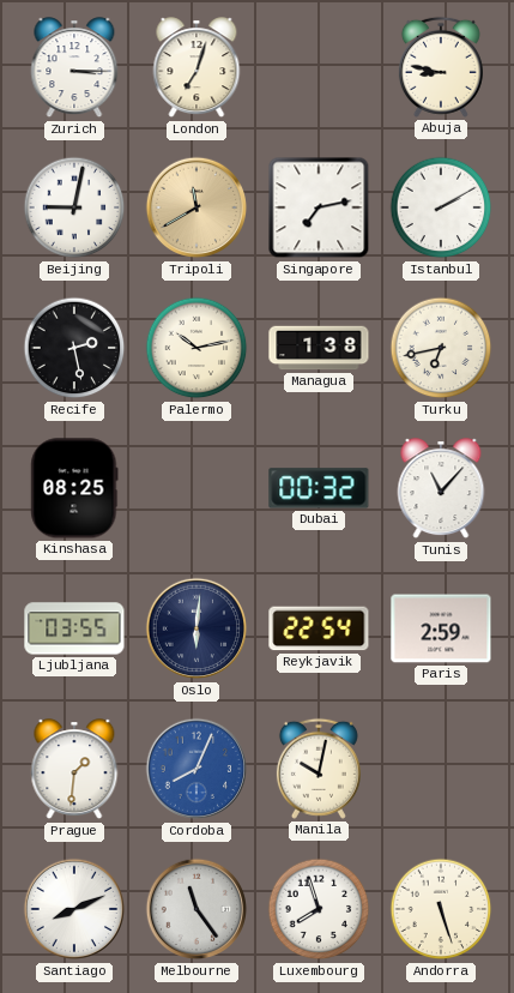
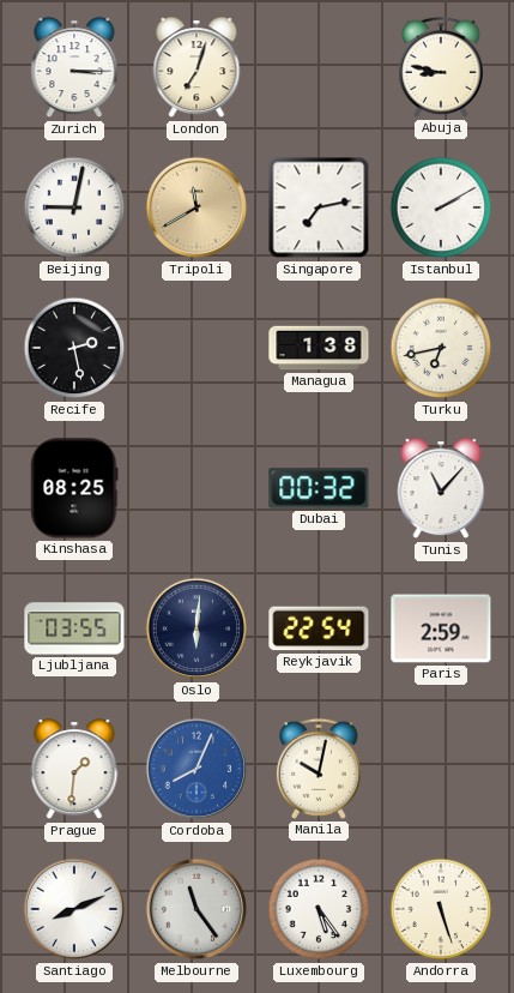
Palermo: 10:13 -> none
Luxembourg: 7:57 -> 5:24
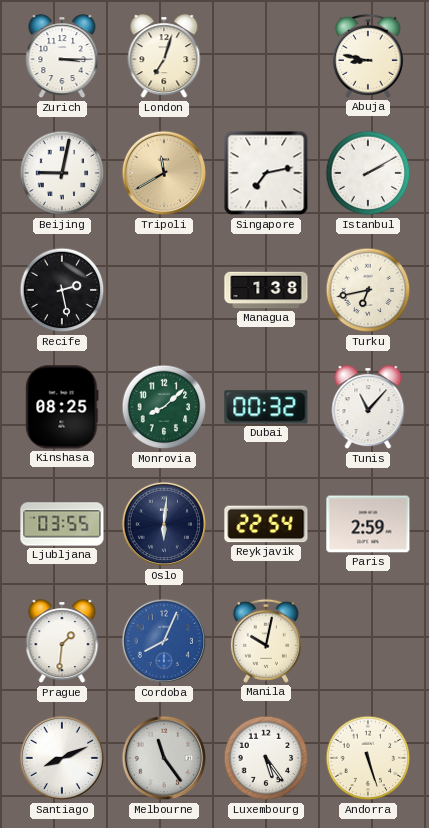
Monrovia: none -> 8:08
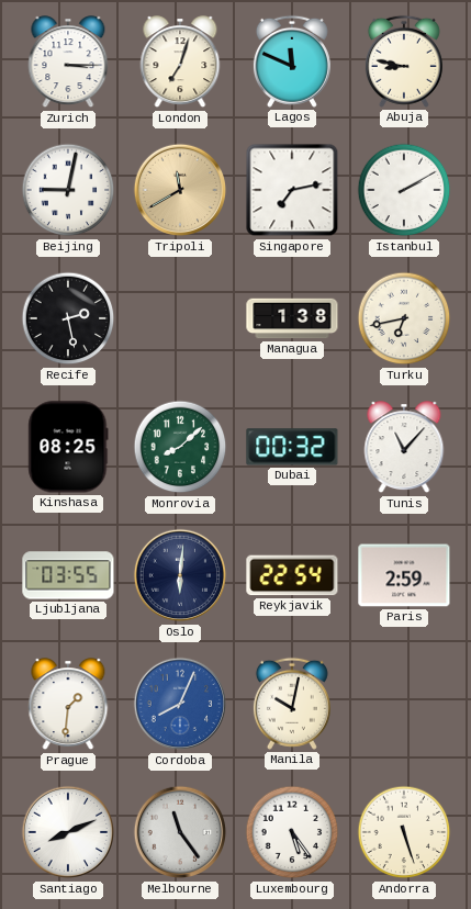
Lagos: none -> 11:49
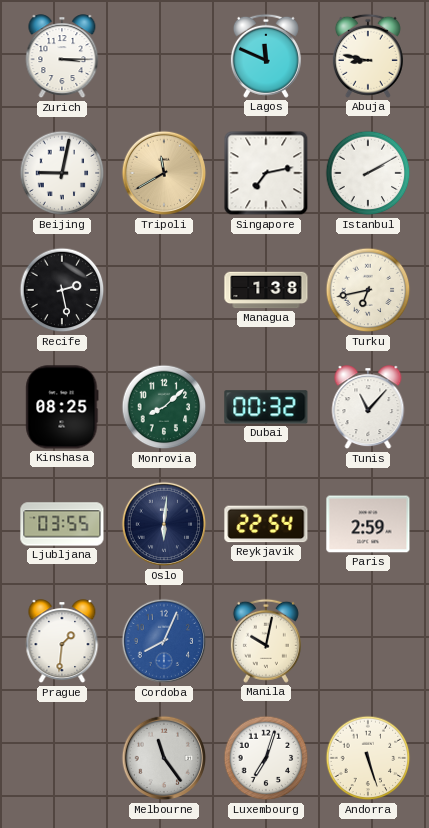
London: 7:03 -> none
Santiago: 8:11 -> none
Luxembourg: 5:24 -> 7:03
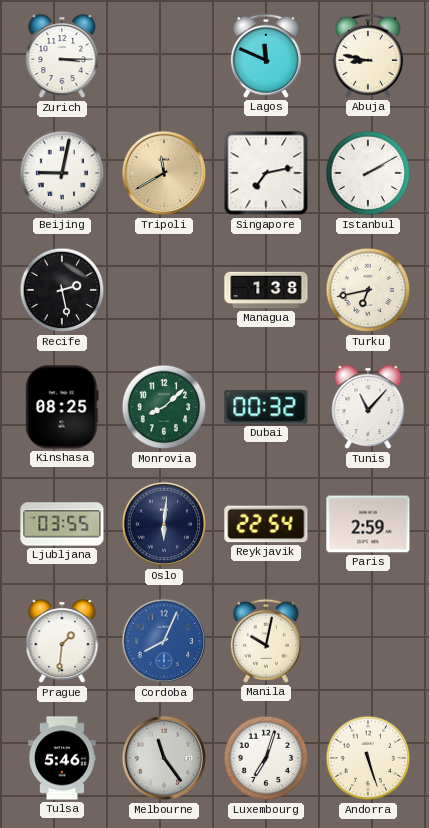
Tulsa: none -> 5:46
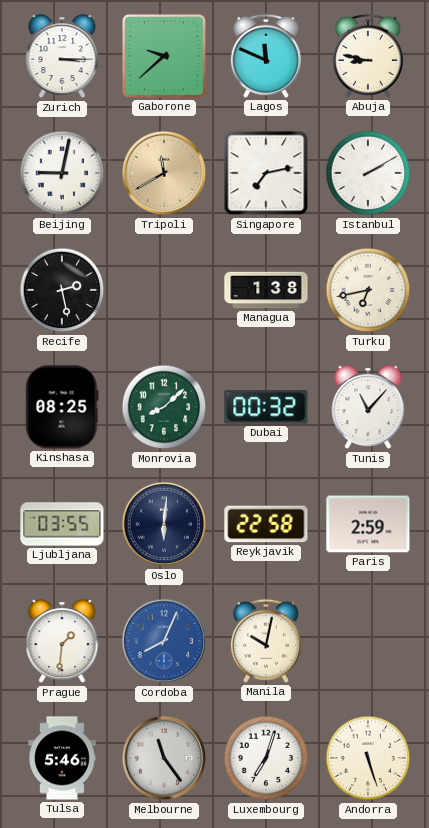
Gaborone: none -> 9:38
Reykjavik: 22:54 -> 22:58
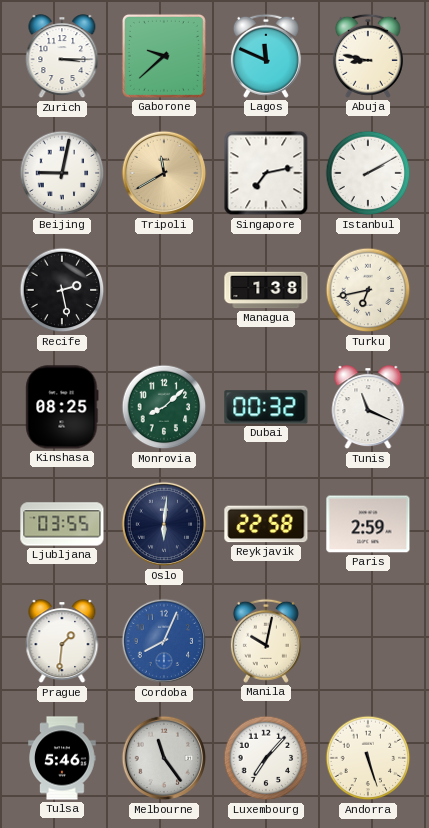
Tunis: 11:07 -> 11:19
Luxembourg: 7:03 -> 7:07
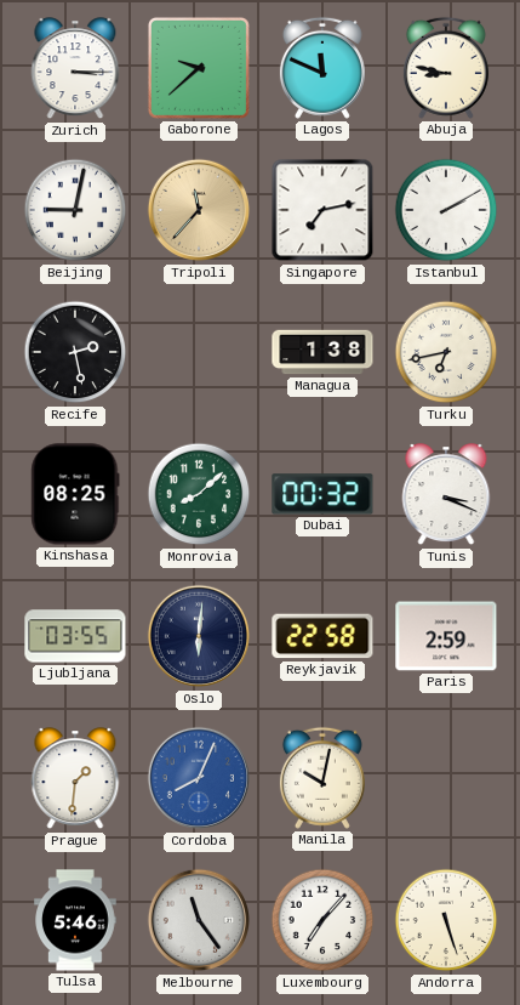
Tripoli: 11:40 -> 11:37
Tunis: 11:19 -> 3:19
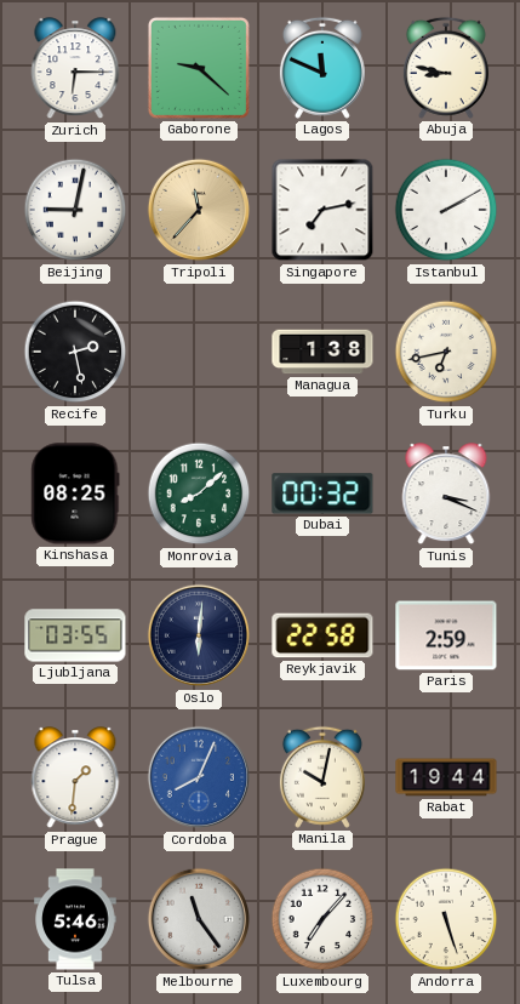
Zurich: 3:15 -> 6:15
Gaborone: 9:38 -> 9:22
Rabat: none -> 19:44
